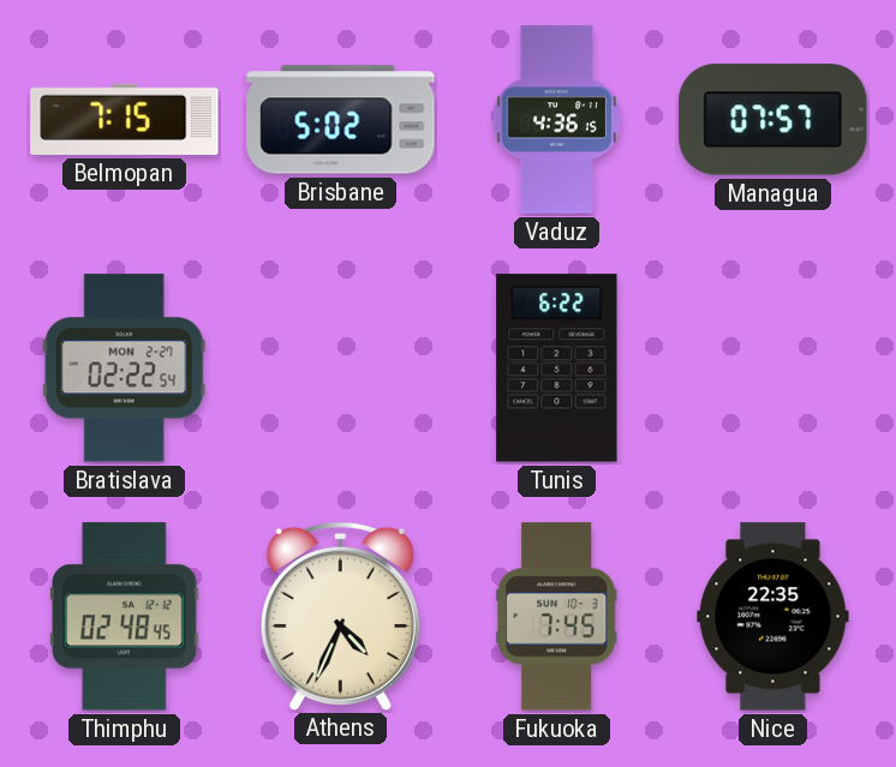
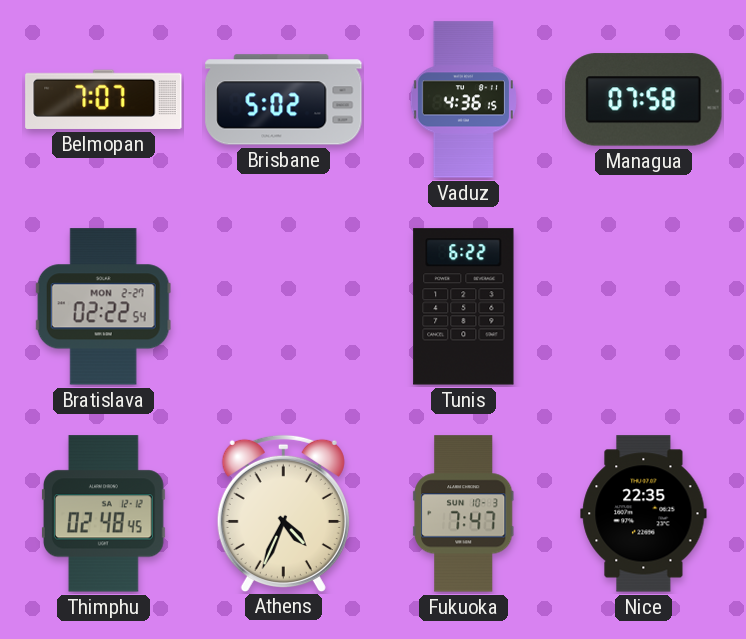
Belmopan: 7:15 -> 7:07
Managua: 07:57 -> 07:58
Fukuoka: 7:45 -> 7:47
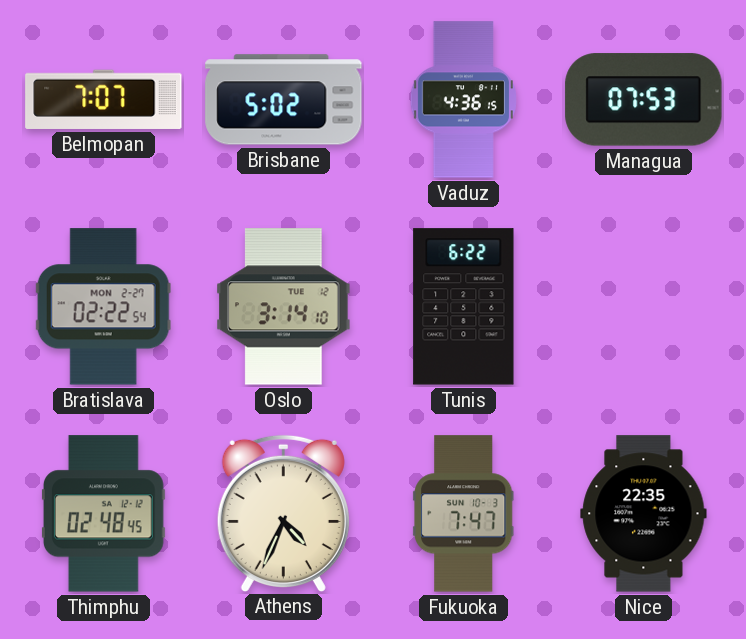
Managua: 07:58 -> 07:53
Oslo: none -> 3:14
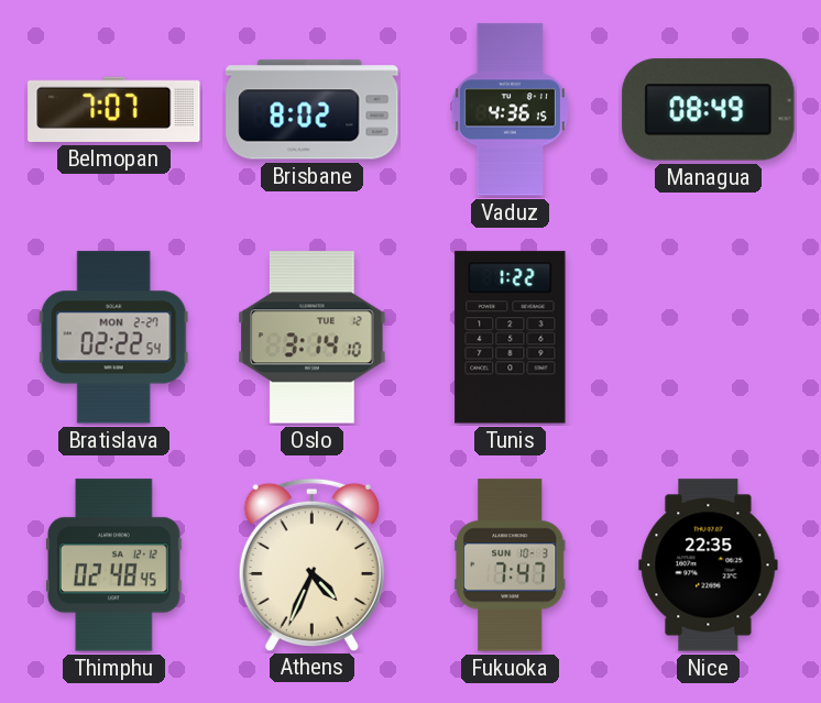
Brisbane: 5:02 -> 8:02
Managua: 07:53 -> 08:49
Tunis: 6:22 -> 1:22
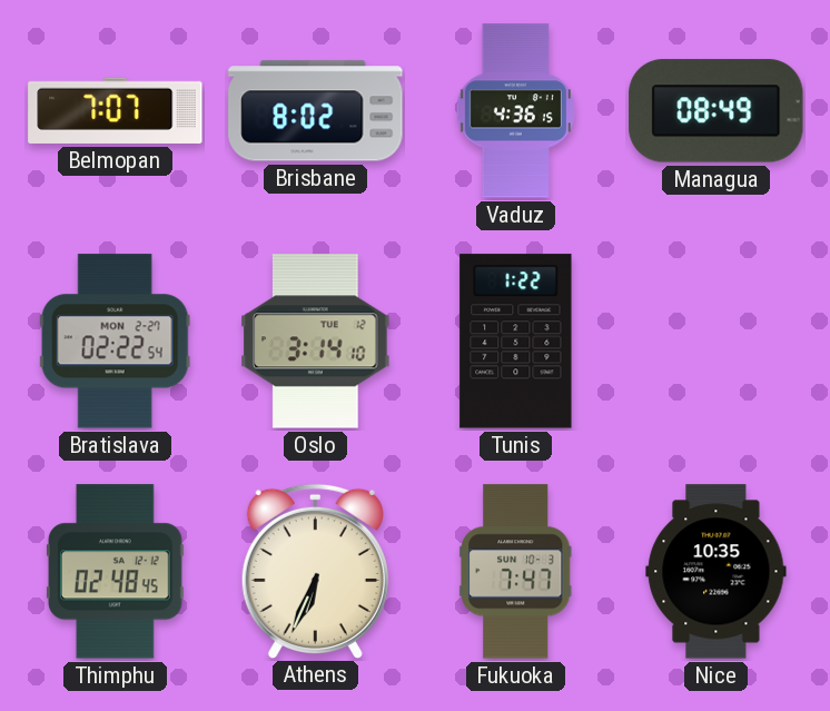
Athens: 4:34 -> 6:34
Nice: 22:35 -> 10:35
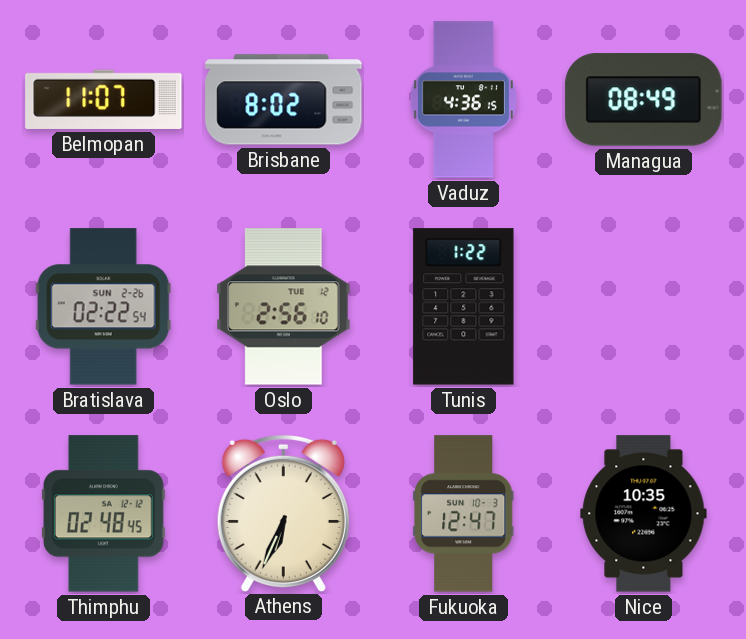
Belmopan: 7:07 -> 11:07
Bratislava date: MON 2-27 -> SUN 2-26
Oslo: 3:14 -> 2:56
Fukuoka: 7:47 -> 12:47
